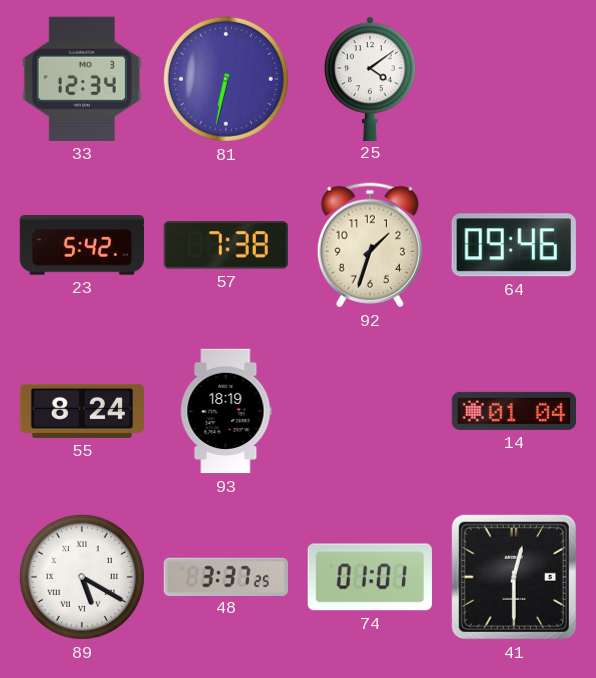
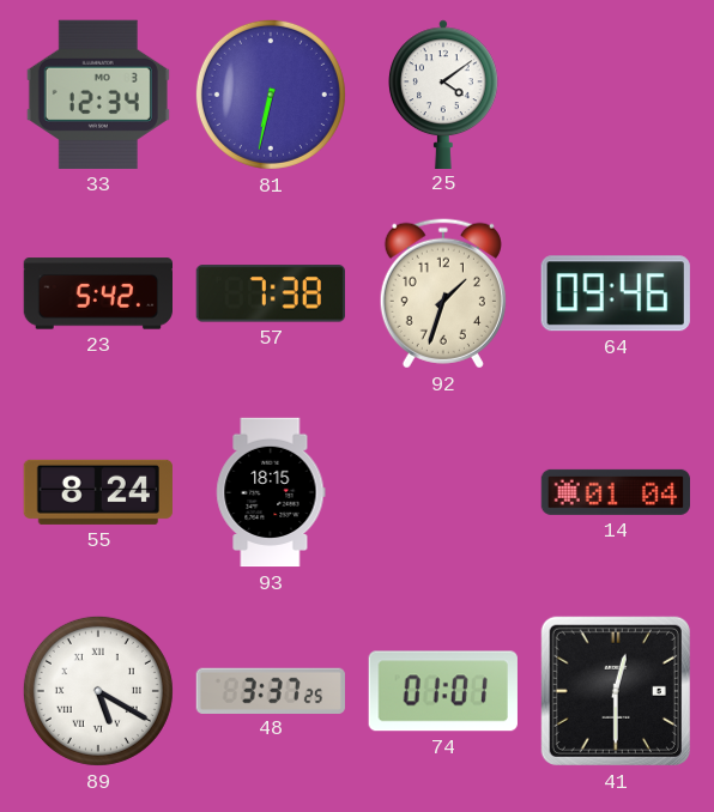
93: 18:19 -> 18:15
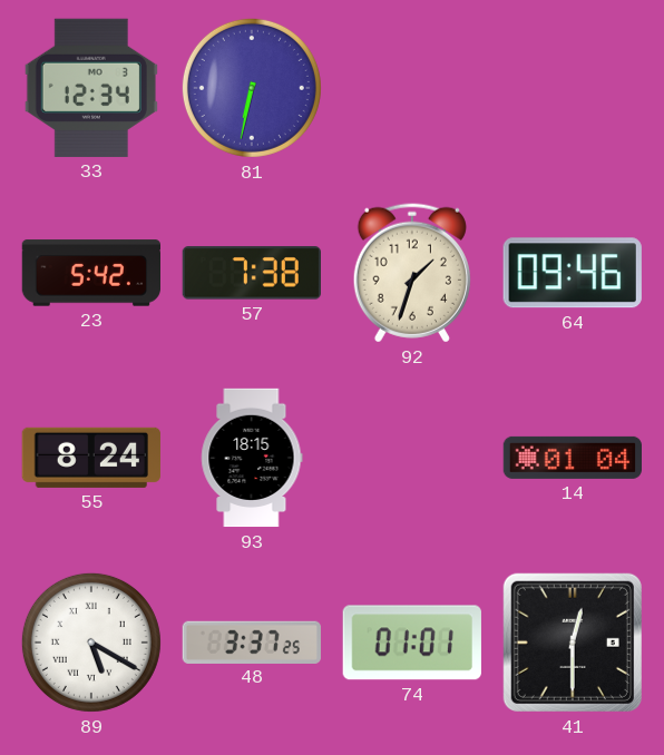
25: 4:09 -> none
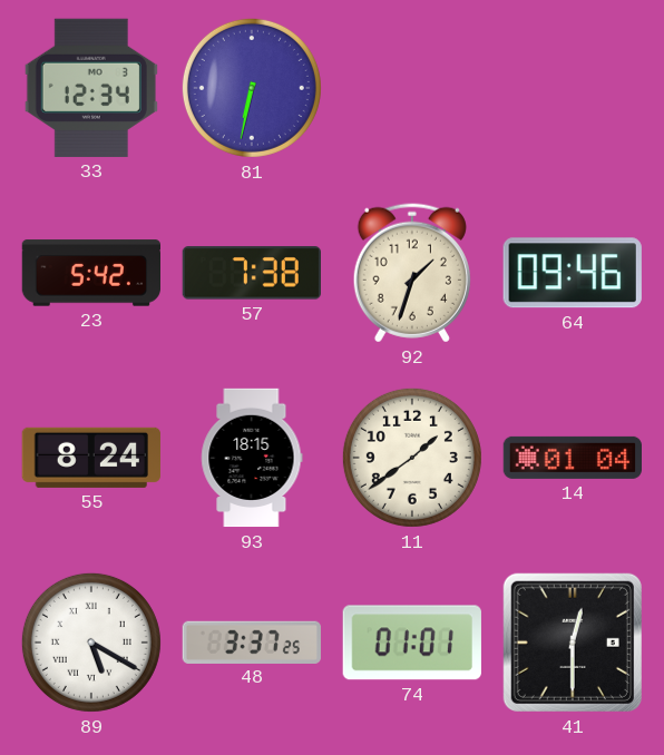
11: none -> 1:39
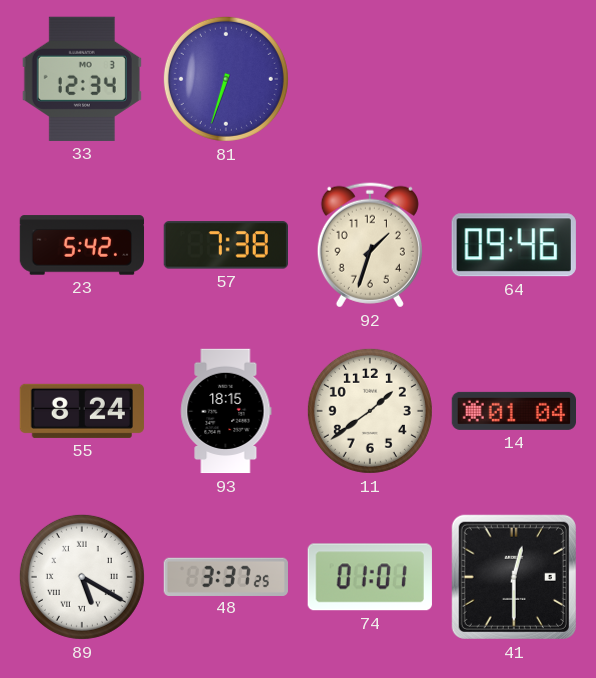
81: 6:32 -> 6:33
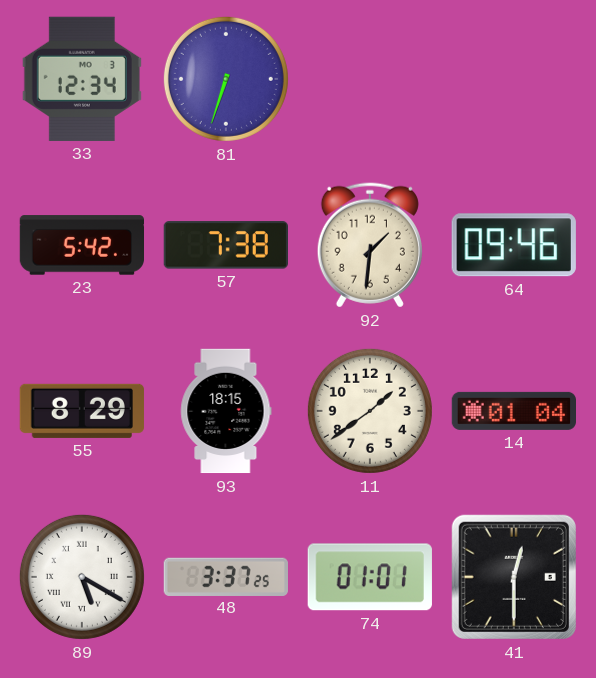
92: 1:33 -> 1:31
55: 8:24 -> 8:29
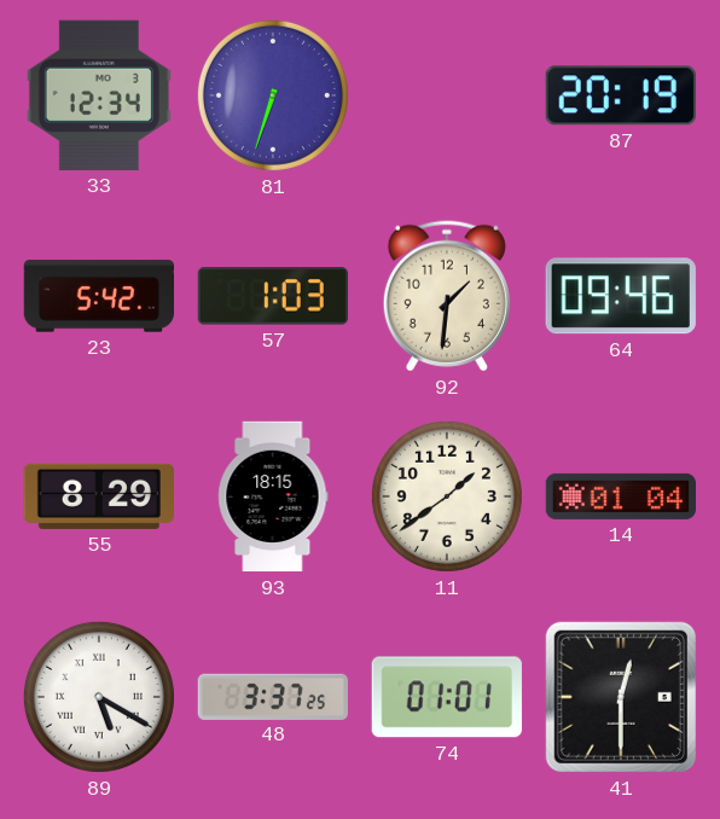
87: none -> 20:19
57: 7:38 -> 1:03
